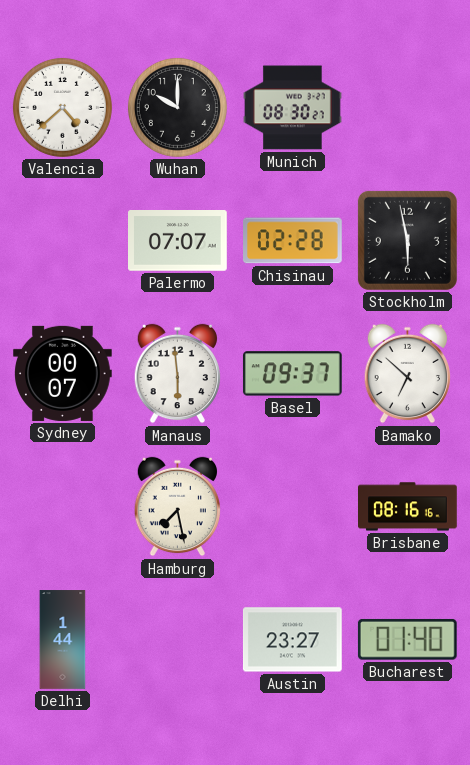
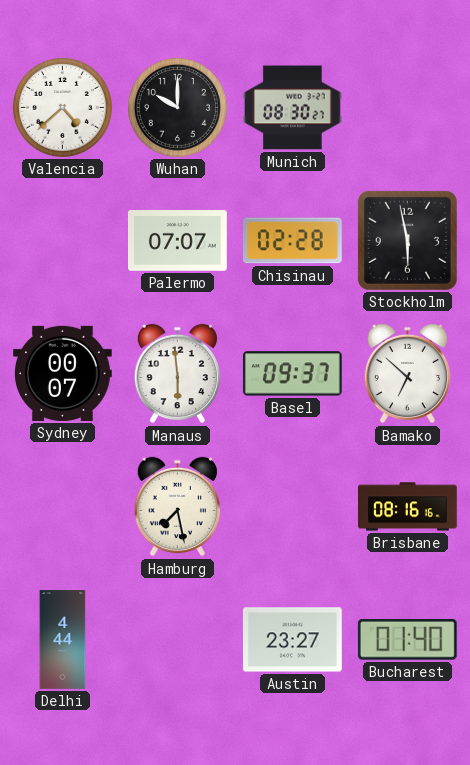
Delhi: 1:44 -> 4:44
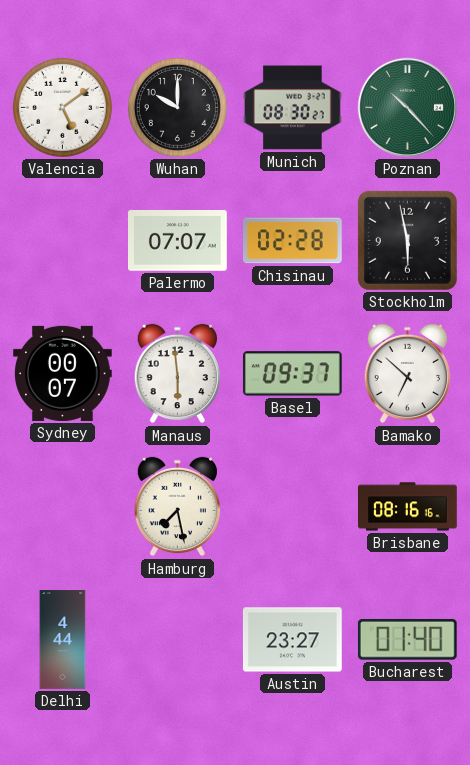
Valencia: 4:38 -> 5:09
Poznan: none -> 10:23
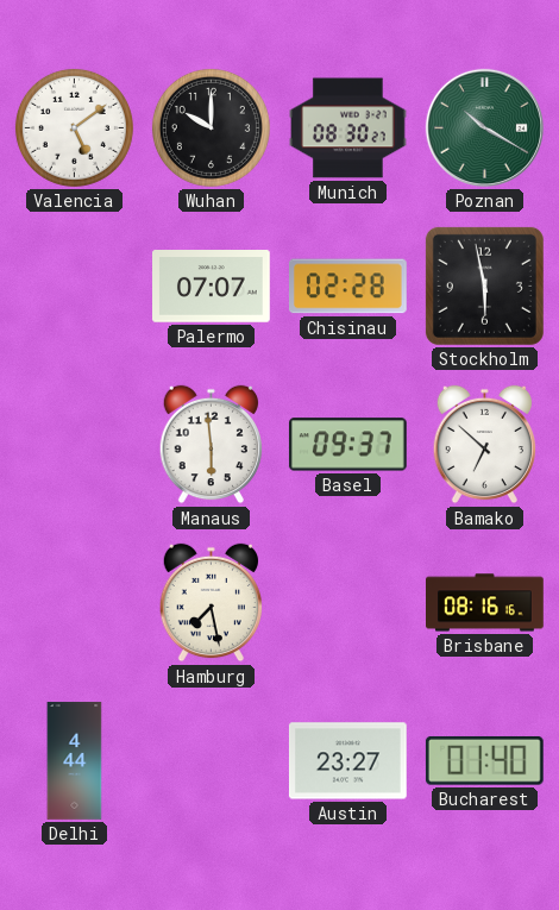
Poznan: 10:23 -> 10:20
Sydney: 00:07 -> none
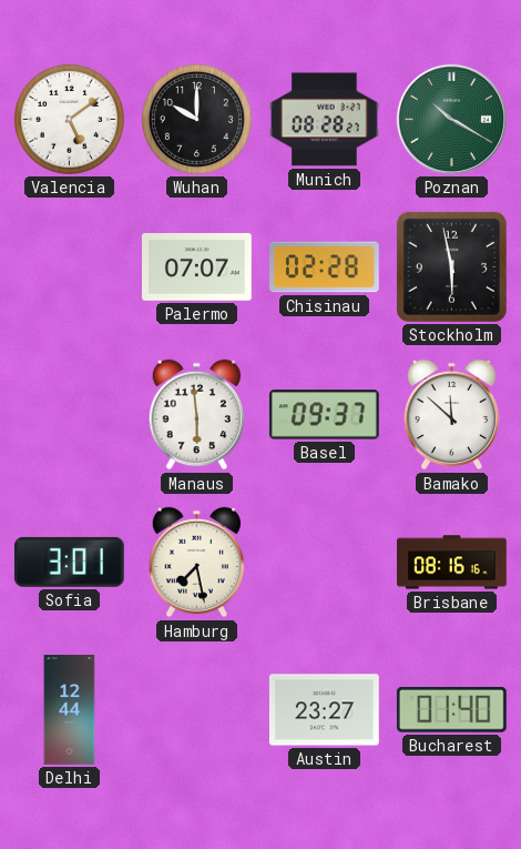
Munich: 08:30 -> 08:28
Bamako: 6:52 -> 11:52
Sofia: none -> 3:01
Delhi: 4:44 -> 12:44
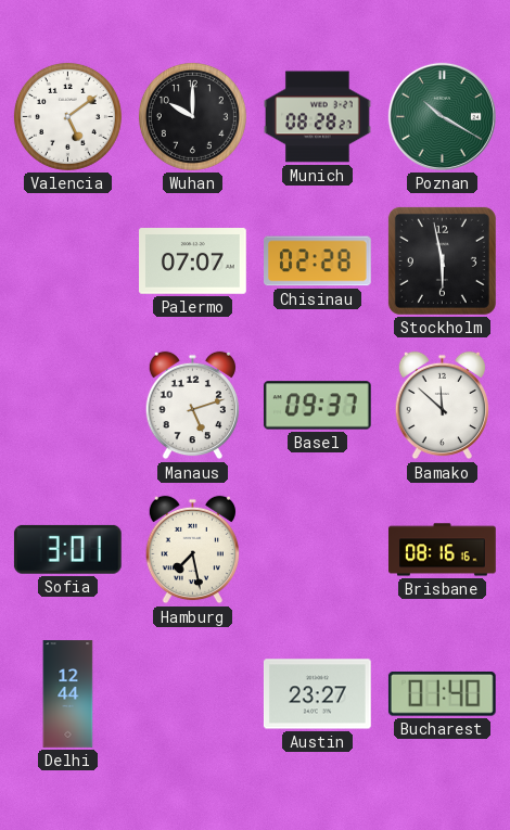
Manaus: 5:59 -> 5:12
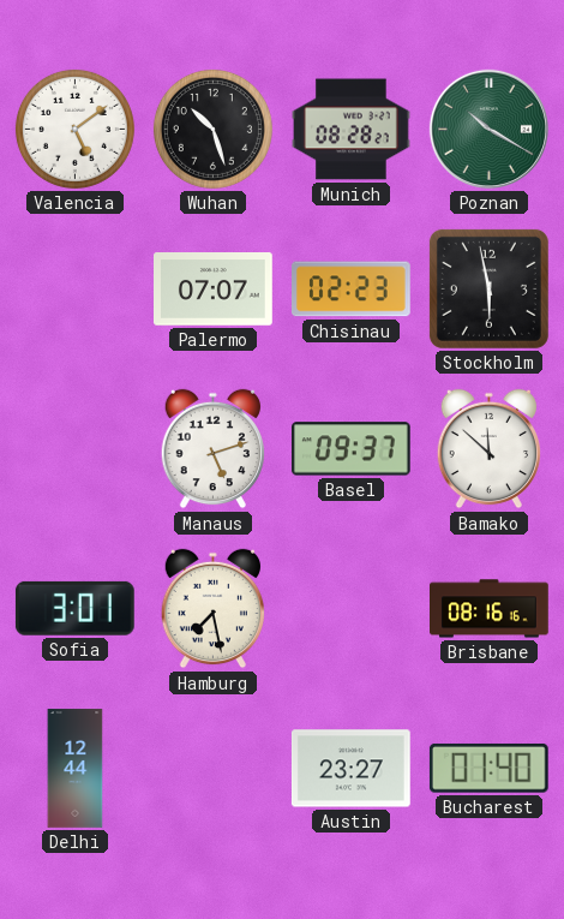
Wuhan: 10:00 -> 10:27
Chisinau: 02:28 -> 02:23
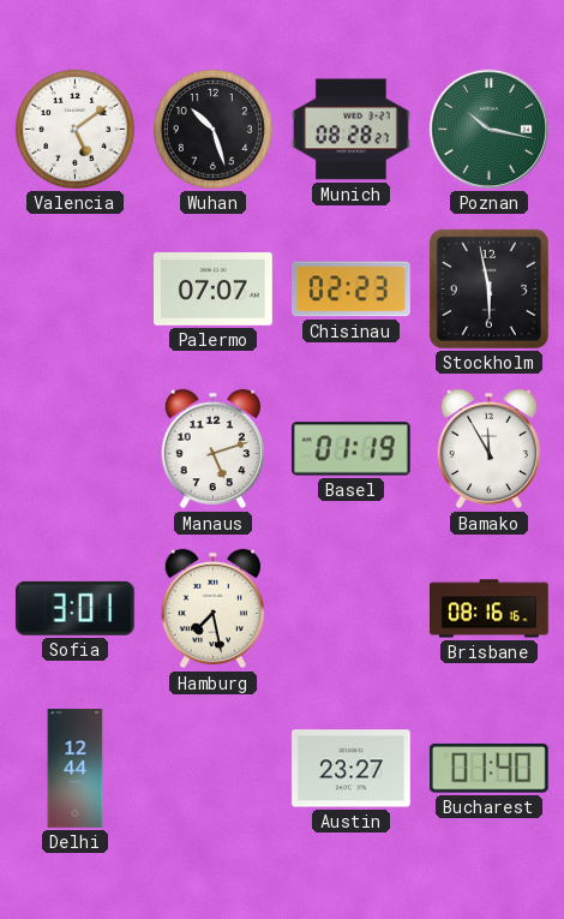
Poznan: 10:20 -> 10:17
Basel: 09:37 -> 01:19
Bamako: 11:52 -> 11:55
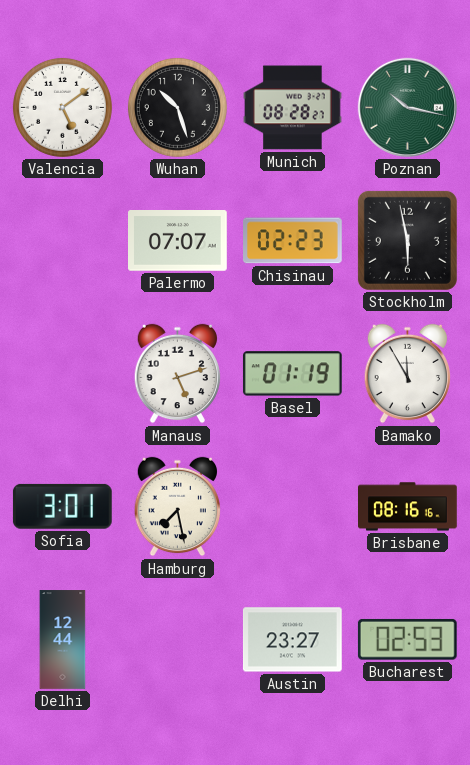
Bucharest: 01:40 -> 02:53
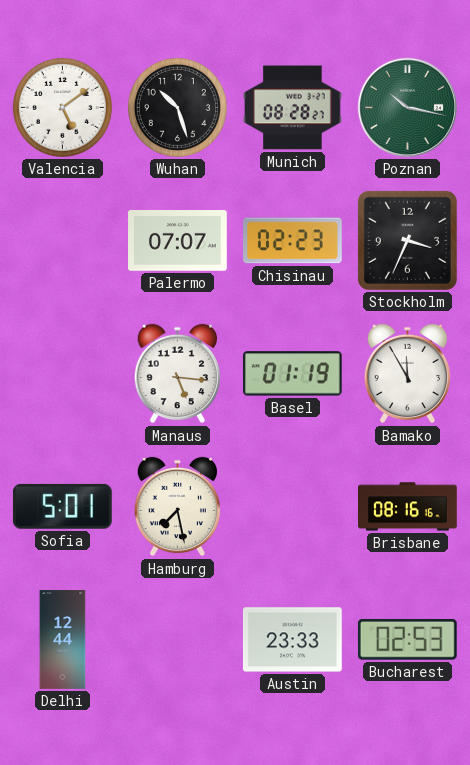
Stockholm: 5:58 -> 3:34
Manaus: 5:12 -> 5:16
Sofia: 3:01 -> 5:01
Austin: 23:27 -> 23:33
